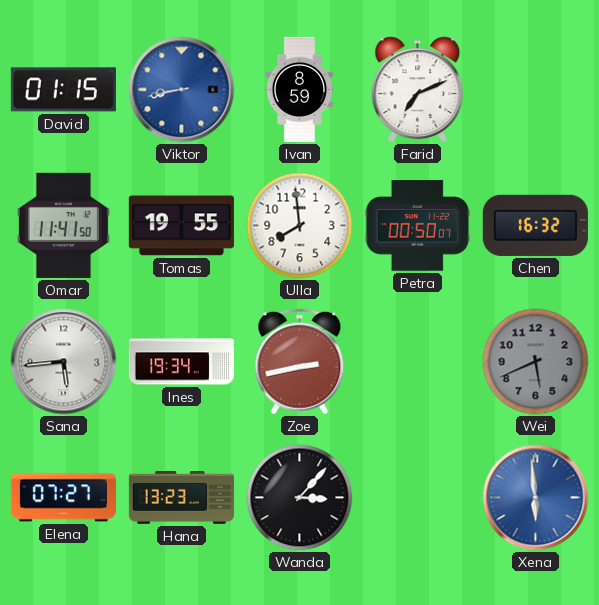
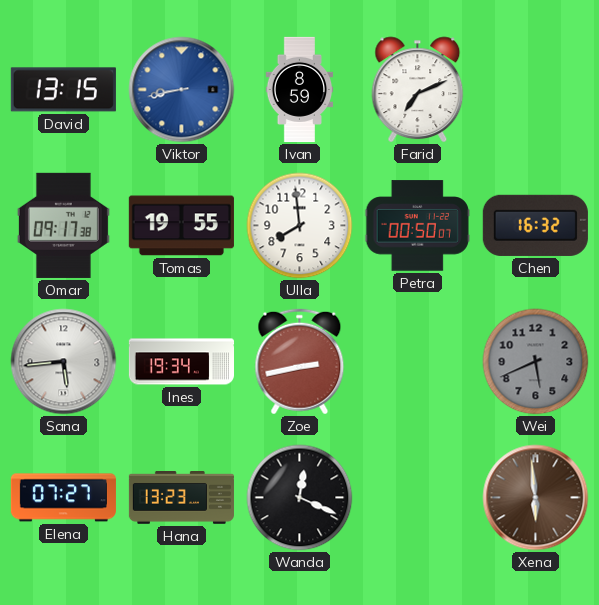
David: 01:15 -> 13:15
Omar: 11:41 -> 09:17
Wanda: 3:07 -> 12:19
Xena dial: blue -> brown
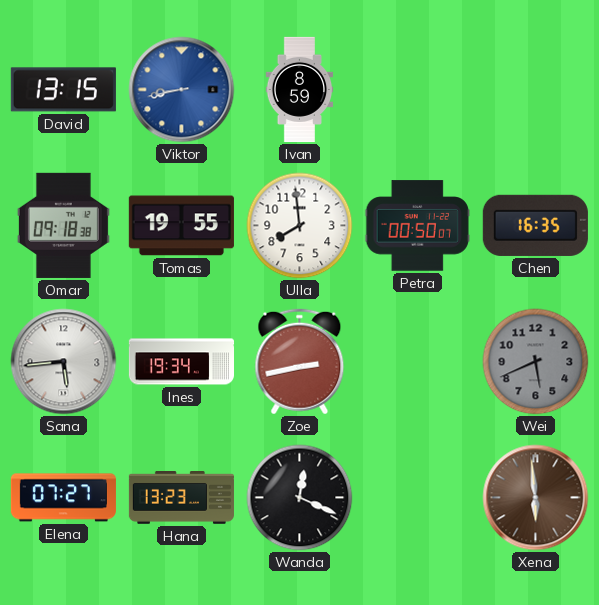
Farid: 7:11 -> none
Omar: 09:17 -> 09:18
Chen: 16:32 -> 16:35
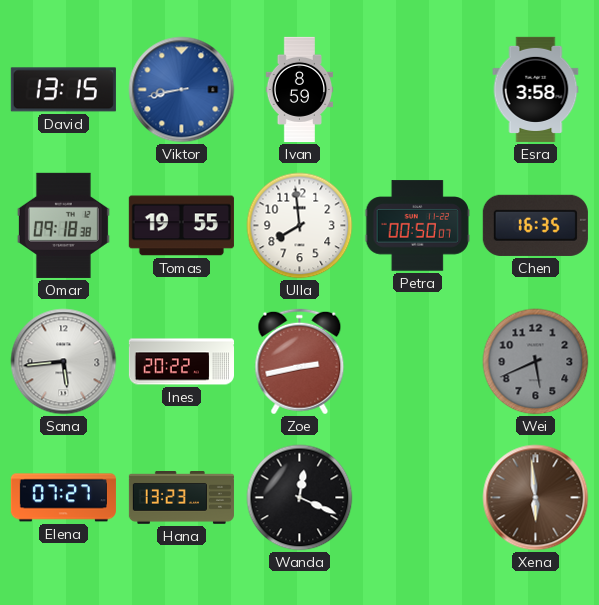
Esra: none -> 3:58
Ines: 19:34 -> 20:22
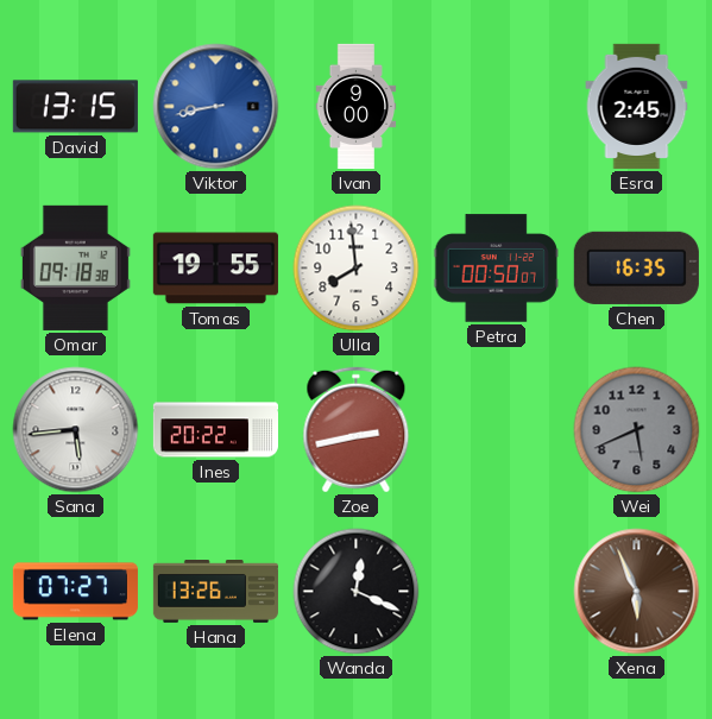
Ivan: 8:59 -> 9:00
Esra: 3:58 -> 2:45
Hana: 13:23 -> 13:26
Xena: 5:59 -> 5:56
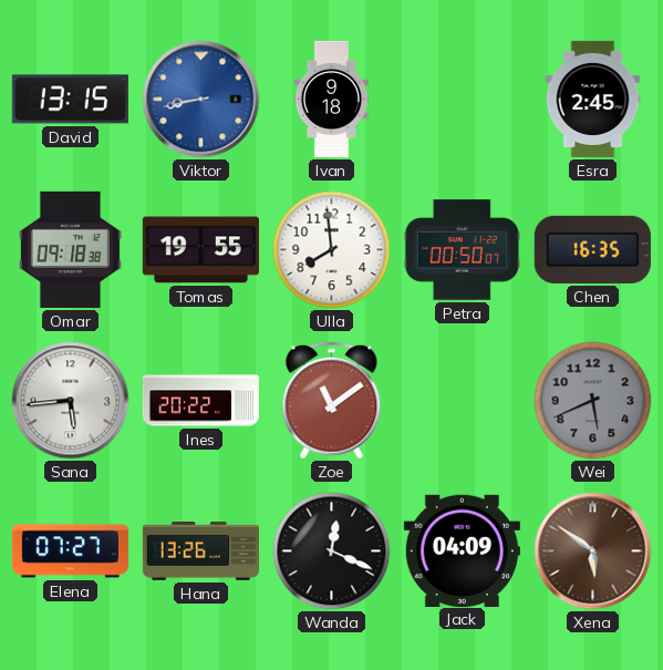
Ivan: 9:00 -> 9:18
Zoe: 2:43 -> 11:09
Jack: none -> 04:09
Xena: 5:56 -> 5:51
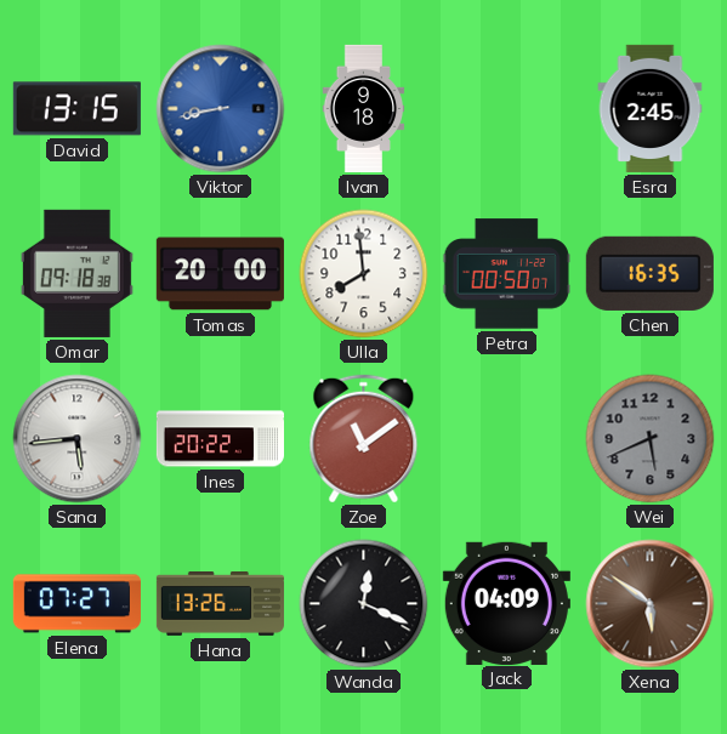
Tomas: 19:55 -> 20:00
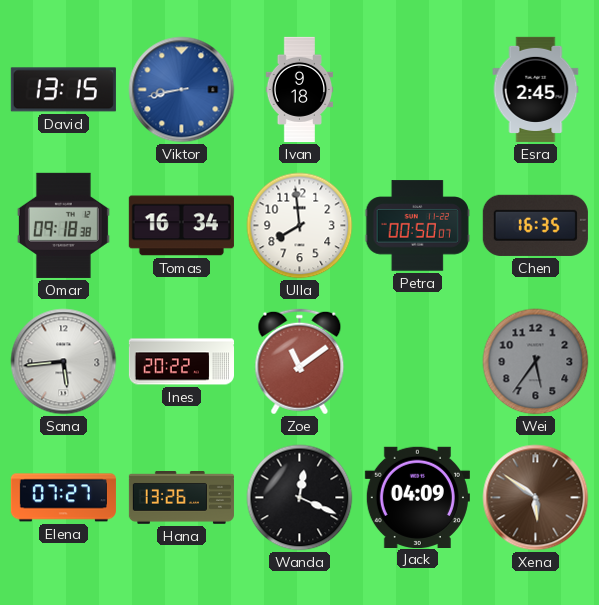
Tomas: 20:00 -> 16:34
Wei: 5:41 -> 5:36
